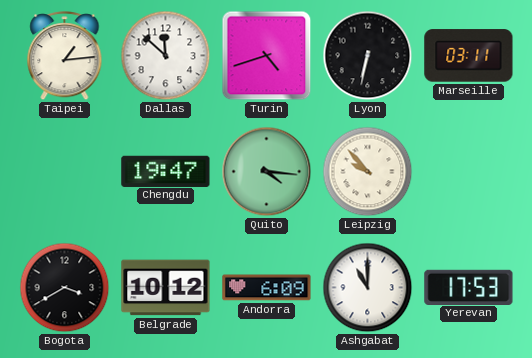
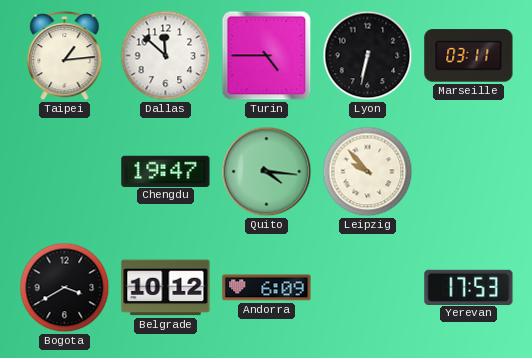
Turin: 4:42 -> 4:45
Ashgabat: 11:00 -> none
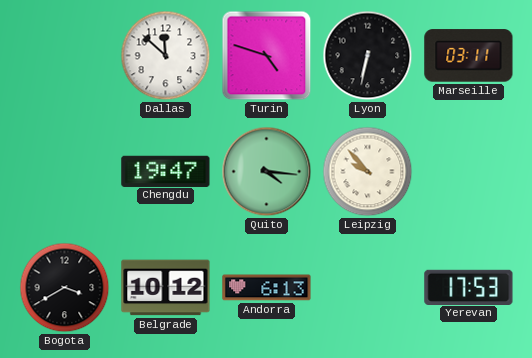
Taipei: 1:14 -> none
Turin: 4:45 -> 4:48
Andorra: 6:09 -> 6:13
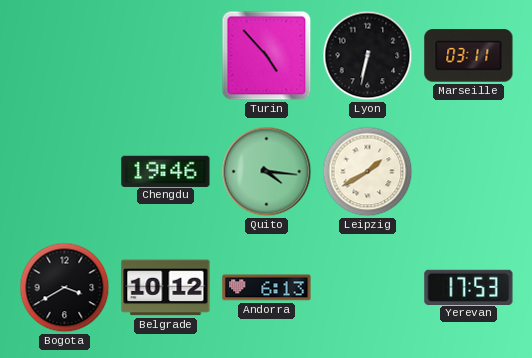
Dallas: 11:52 -> none
Turin: 4:48 -> 4:53
Chengdu: 19:47 -> 19:46
Leipzig: 9:53 -> 1:40
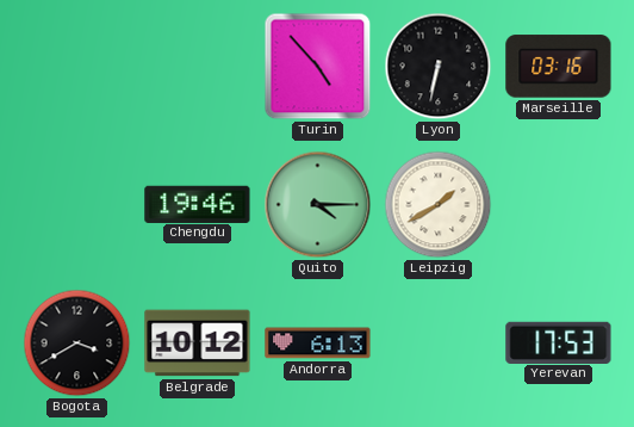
Marseille: 03:11 -> 03:16
Quito: 4:16 -> 4:15
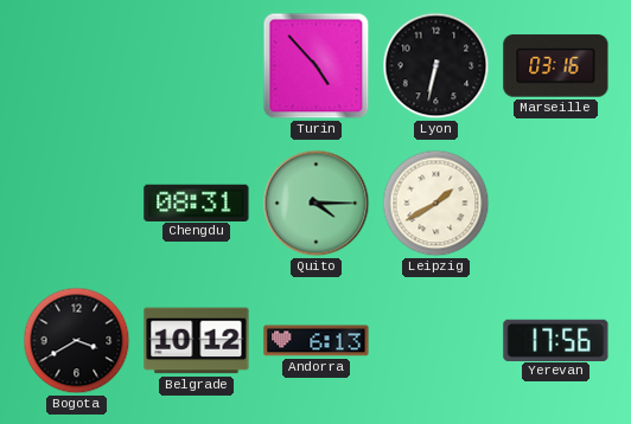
Chengdu: 19:46 -> 08:31
Yerevan: 17:53 -> 17:56
